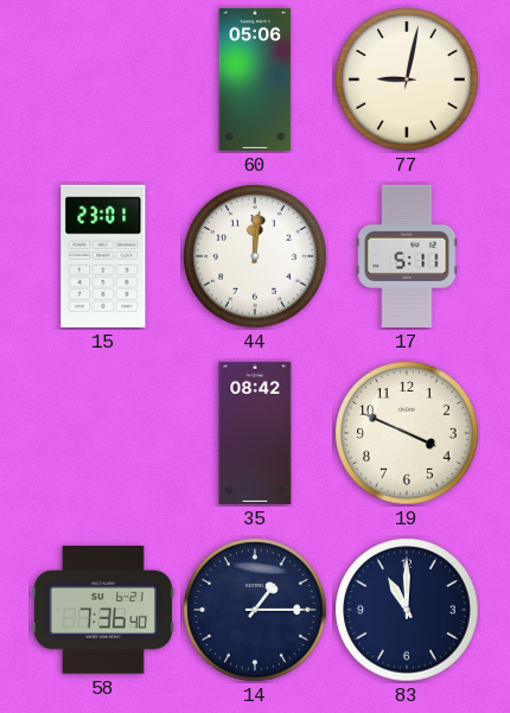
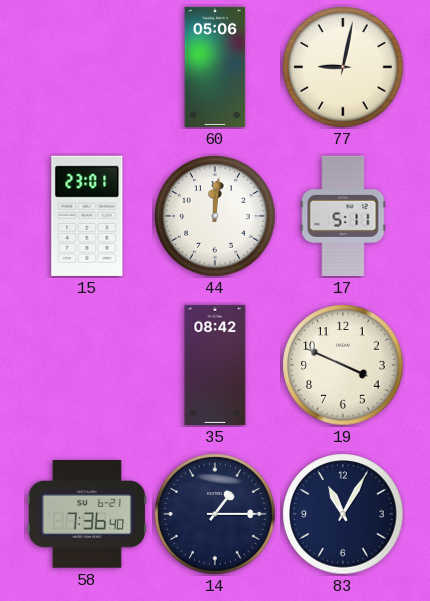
83: 11:00 -> 11:05
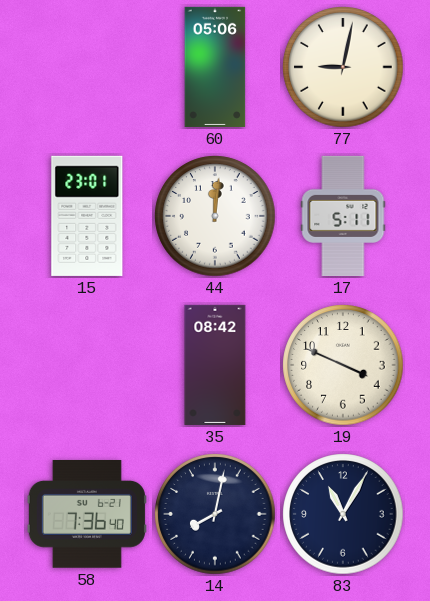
14: 1:15 -> 8:02
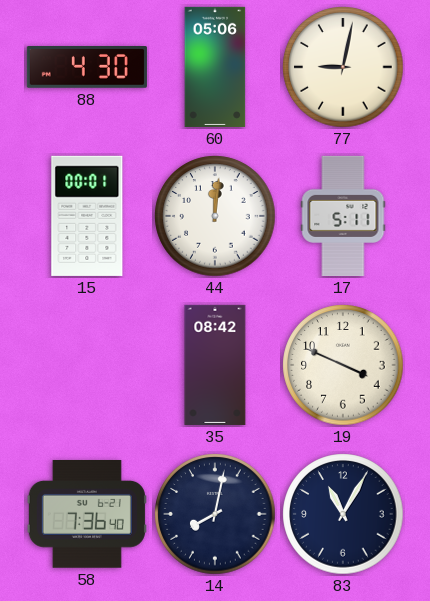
88: none -> 4:30
15: 23:01 -> 00:01
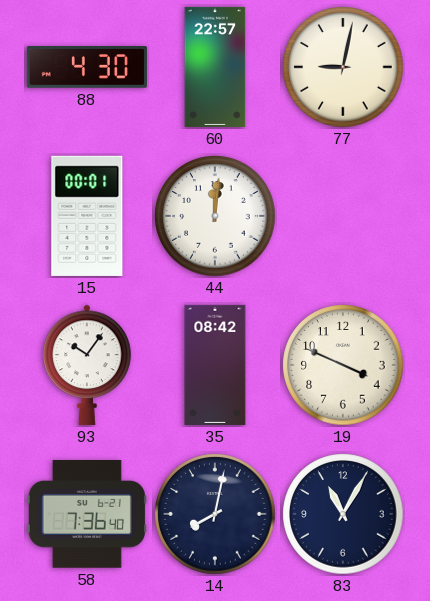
60: 05:06 -> 22:57
17: 5:11 -> none
93: none -> 10:06
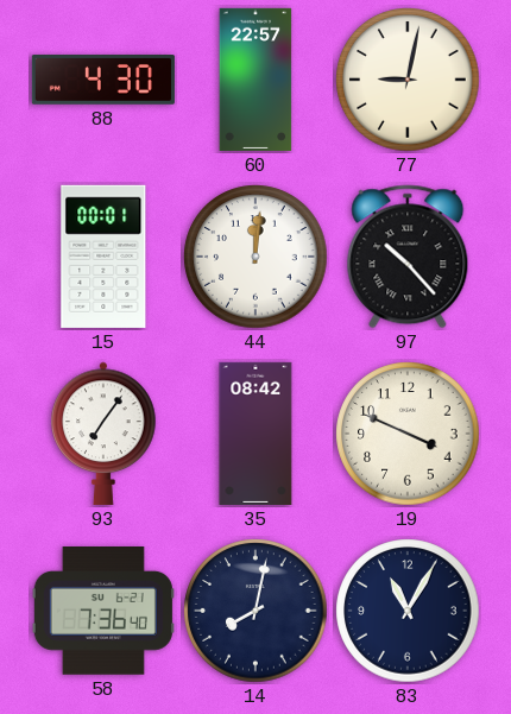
97: none -> 10:23
93: 10:06 -> 7:06
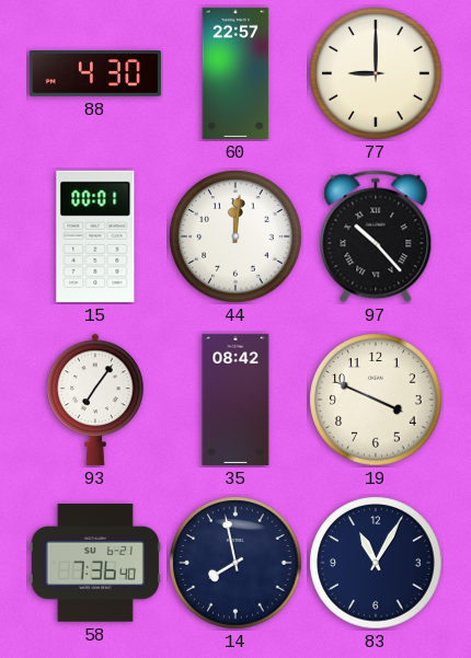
77: 9:02 -> 9:00
14: 8:02 -> 7:58
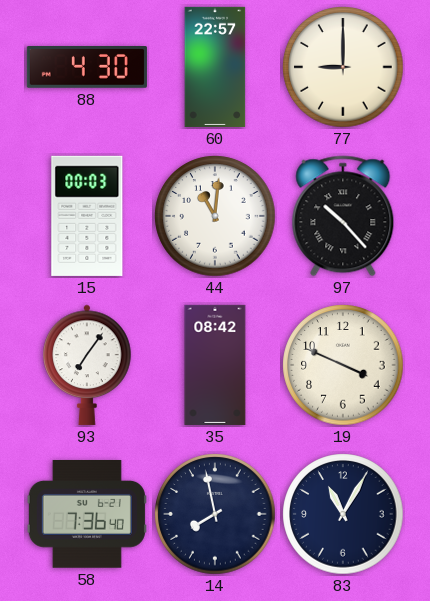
15: 00:01 -> 00:03
44: 12:01 -> 11:01
